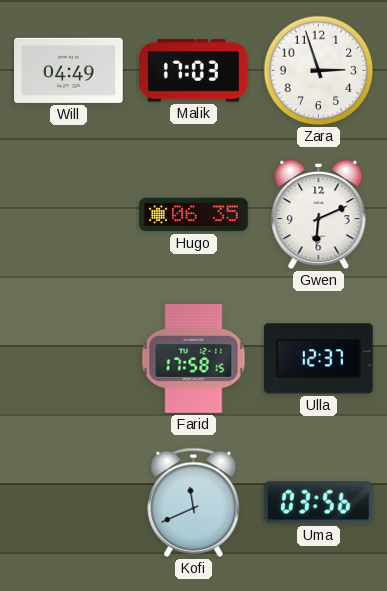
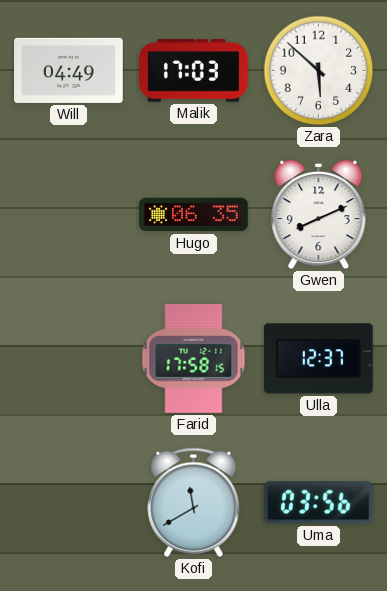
Zara: 2:57 -> 5:52
Gwen: 6:11 -> 8:11
Kofi: 11:41 -> 11:40
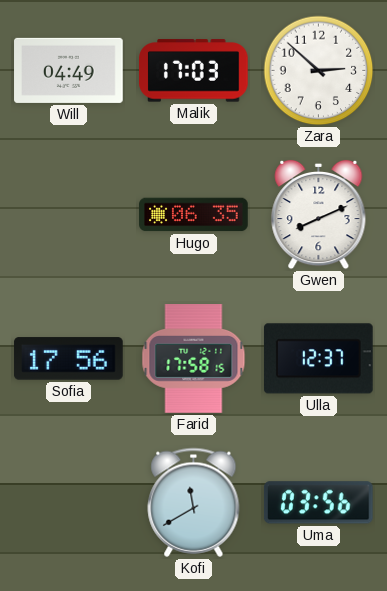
Zara: 5:52 -> 2:52
Sofia: none -> 17:56
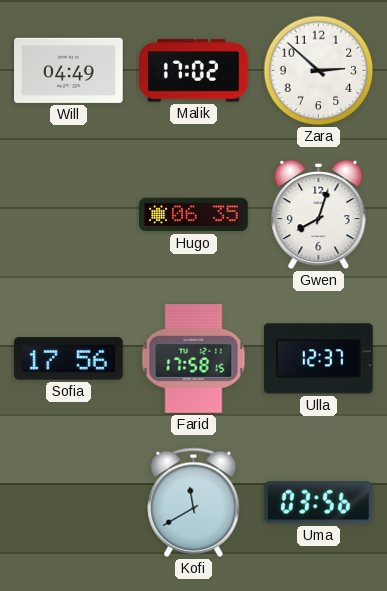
Malik: 17:03 -> 17:02
Gwen: 8:11 -> 8:03
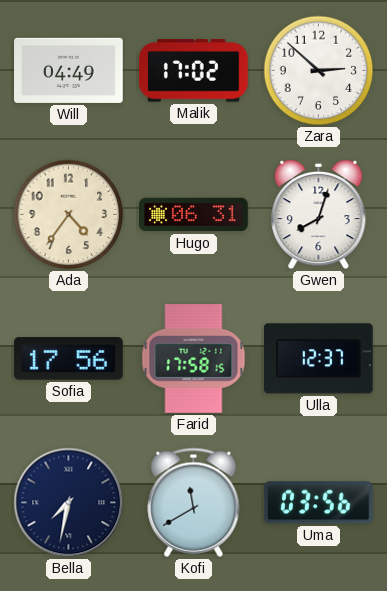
Ada: none -> 4:36
Hugo: 06:35 -> 06:31
Bella: none -> 7:32
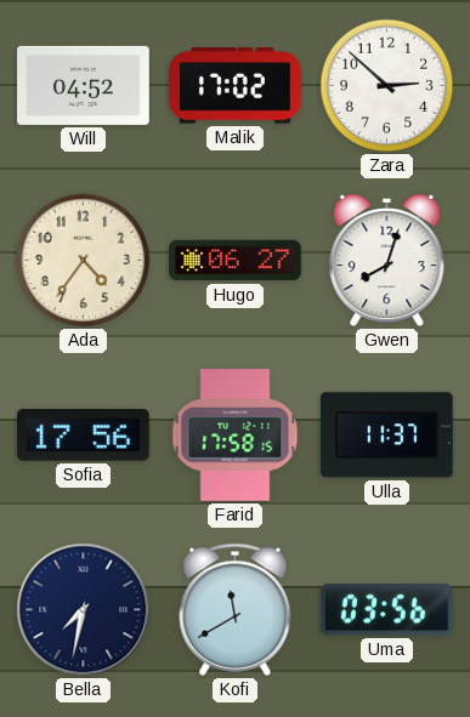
Will: 04:49 -> 04:52
Hugo: 06:31 -> 06:27
Ulla: 12:37 -> 11:37
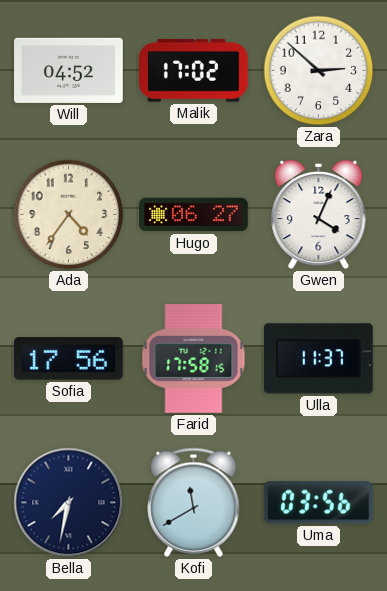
Gwen: 8:03 -> 4:04
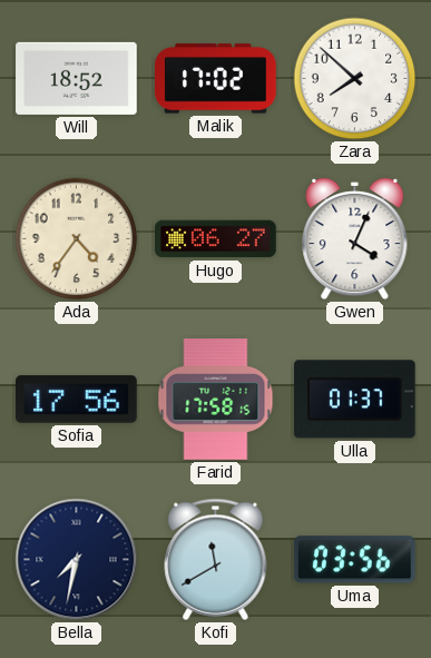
Will: 04:52 -> 18:52
Zara: 2:52 -> 7:52
Ulla: 11:37 -> 01:37
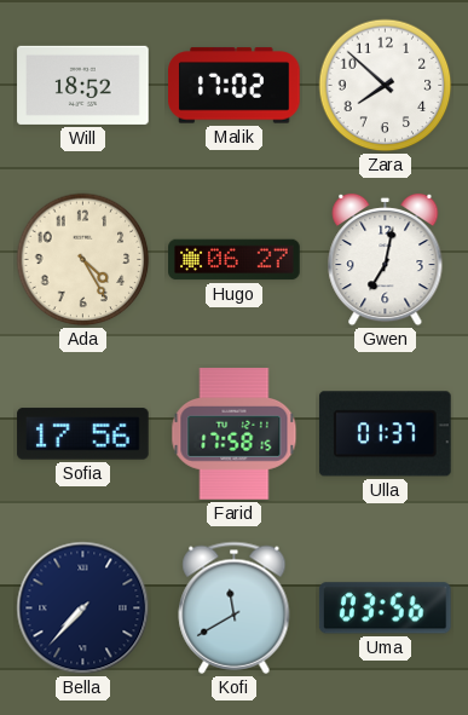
Ada: 4:36 -> 4:25
Gwen: 4:04 -> 7:02
Bella: 7:32 -> 7:37
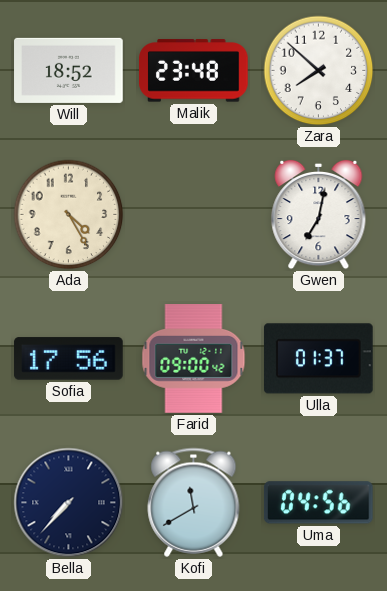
Malik: 17:02 -> 23:48
Hugo: 06:27 -> none
Farid: 17:58 -> 09:00
Uma: 03:56 -> 04:56
